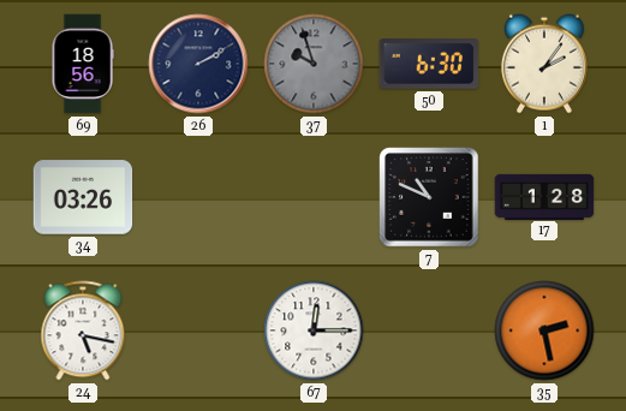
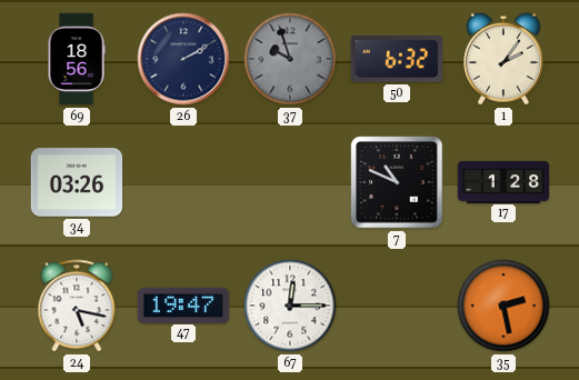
50: 6:30 -> 6:32
47: none -> 19:47
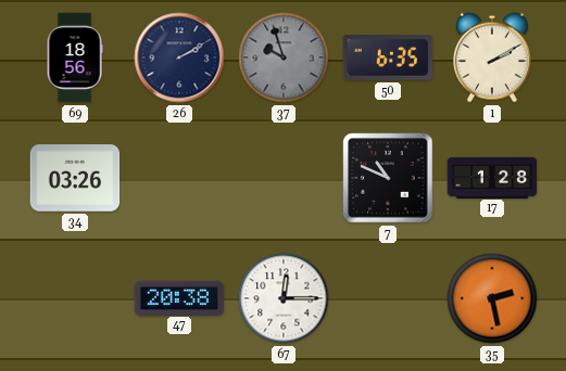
50: 6:32 -> 6:35
1: 2:06 -> 2:10
24: 5:17 -> none
47: 19:47 -> 20:38
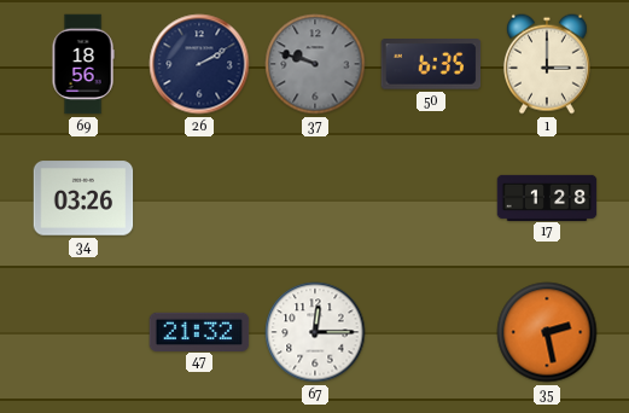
37: 9:57 -> 9:48
1: 2:10 -> 3:00
7: 10:49 -> none
47: 20:38 -> 21:32
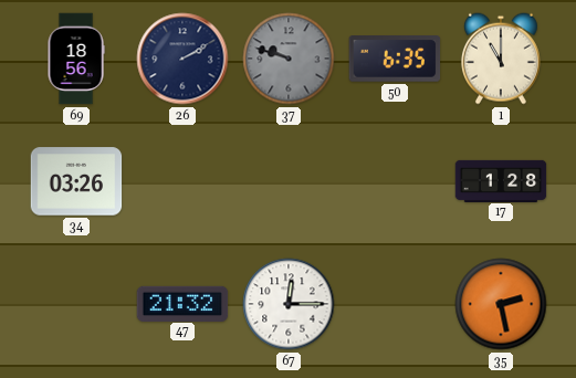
1: 3:00 -> 11:00
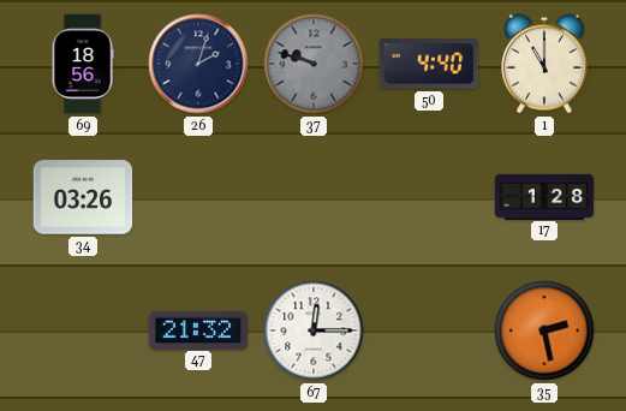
26: 2:10 -> 2:03
50: 6:35 -> 4:40
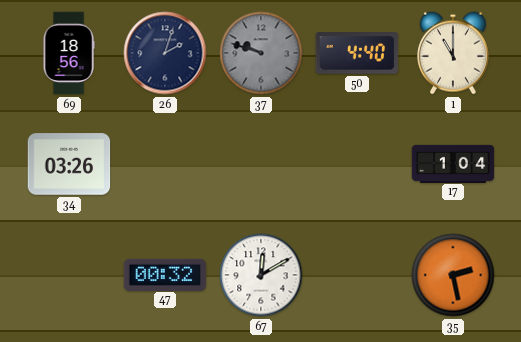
17: 1:28 -> 1:04
47: 21:32 -> 00:32
67: 12:15 -> 12:10
